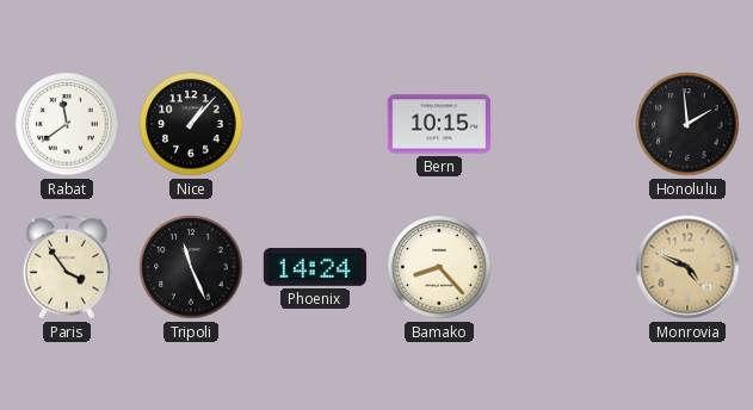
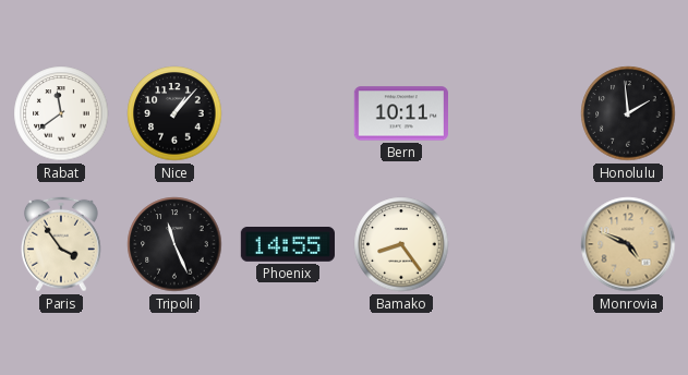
Bern: 10:15 -> 10:11
Phoenix: 14:24 -> 14:55
Bamako: 8:23 -> 8:24
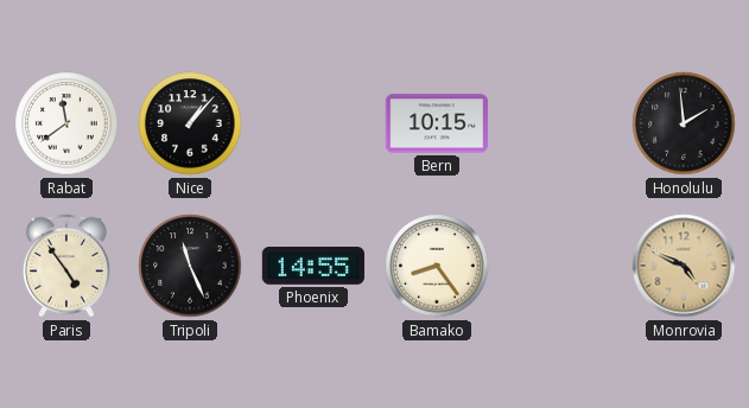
Bern: 10:11 -> 10:15
Paris: 3:54 -> 4:54
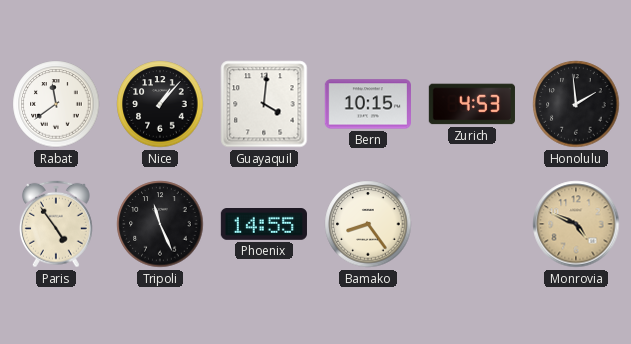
Guayaquil: none -> 4:01
Zurich: none -> 4:53
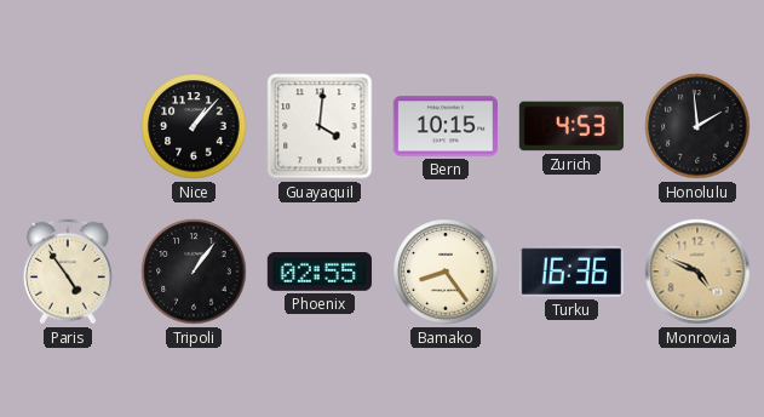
Rabat: 11:39 -> none
Tripoli: 11:26 -> 1:06
Phoenix: 14:55 -> 02:55
Turku: none -> 16:36
